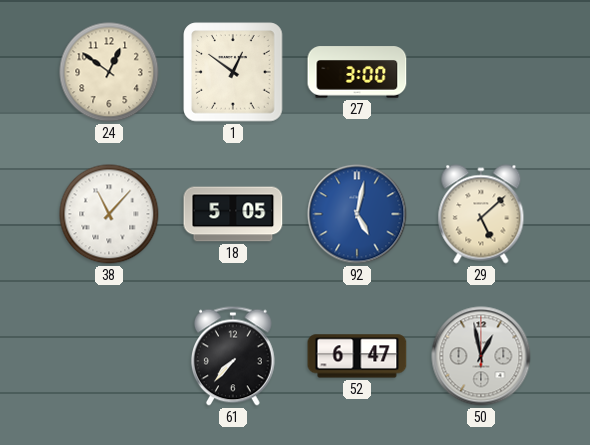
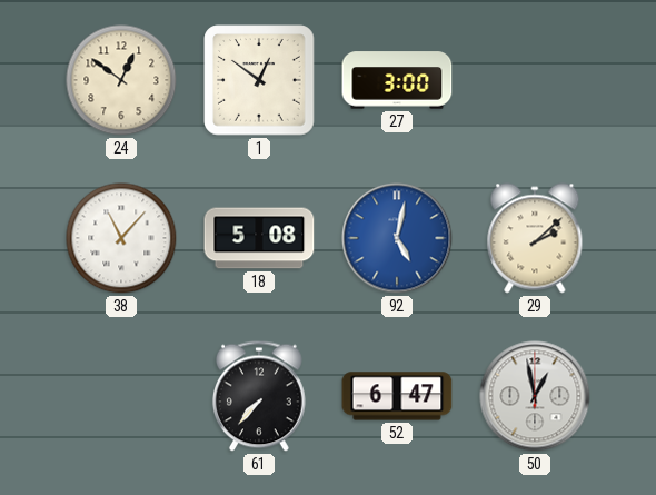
18: 5:05 -> 5:08
29: 5:08 -> 2:08
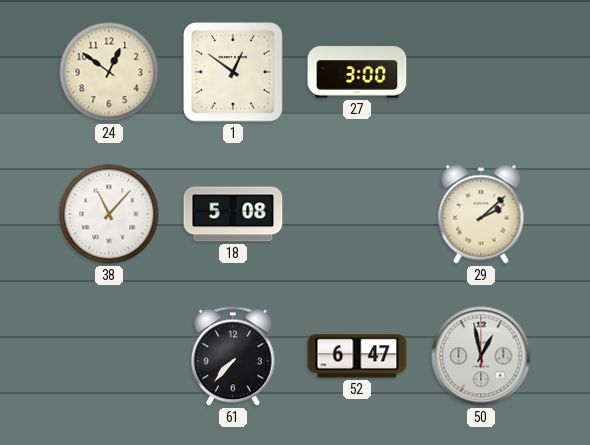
92: 5:02 -> none
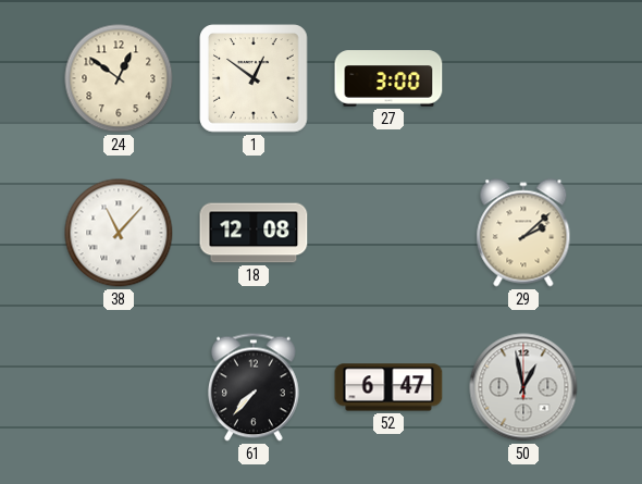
18: 5:08 -> 12:08
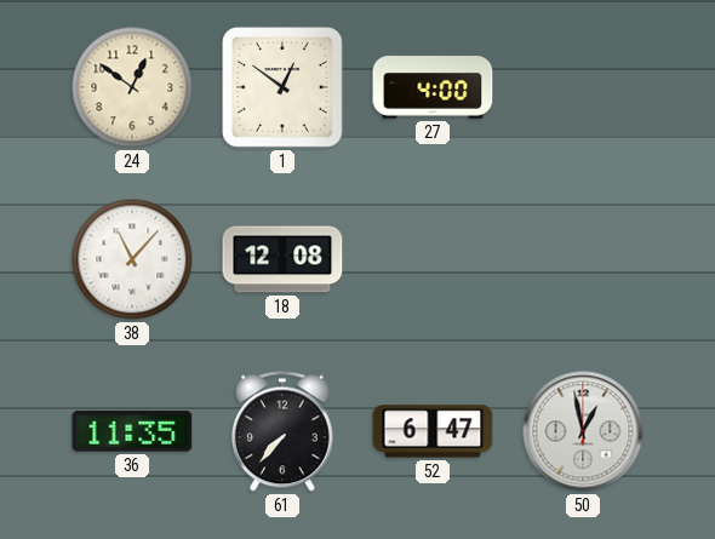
27: 3:00 -> 4:00
29: 2:08 -> none
36: none -> 11:35
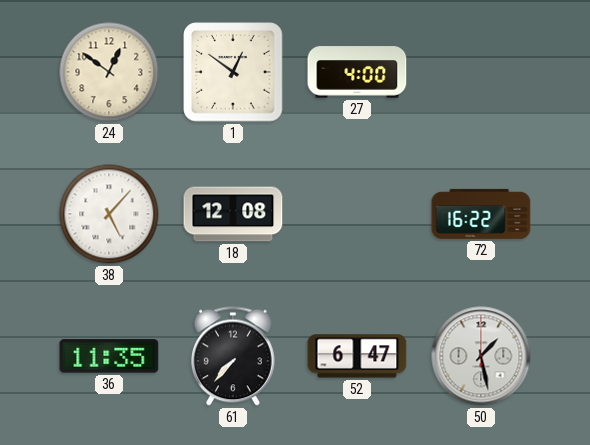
38: 11:07 -> 5:07
72: none -> 16:22
50: 12:58 -> 1:28
